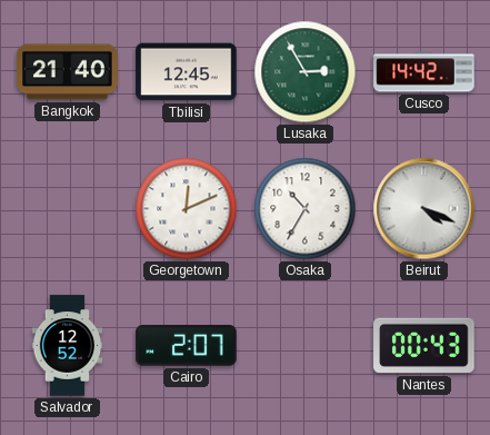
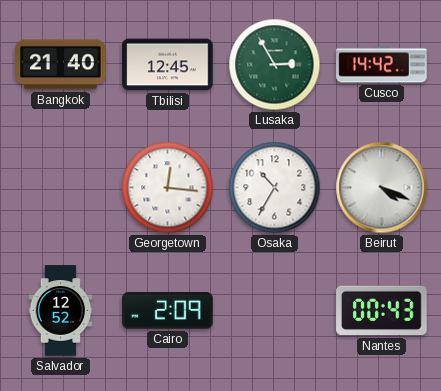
Georgetown: 12:11 -> 12:16
Cairo: 2:07 -> 2:09
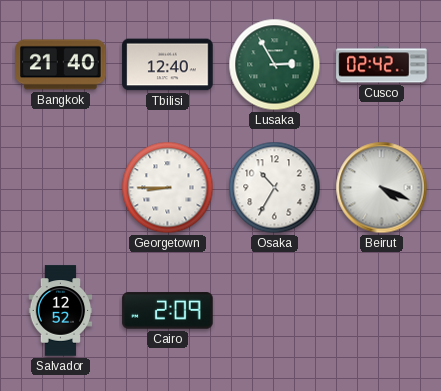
Tbilisi: 12:45 -> 12:40
Cusco: 14:42 -> 02:42
Georgetown: 12:16 -> 8:45
Nantes: 00:43 -> none
